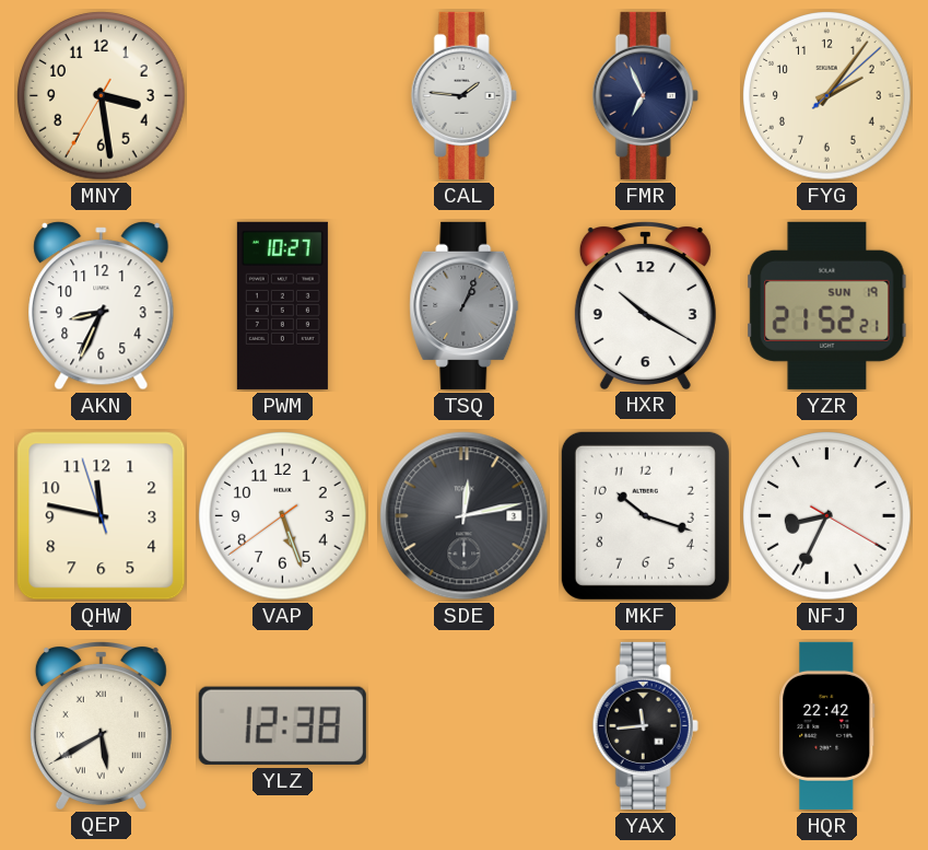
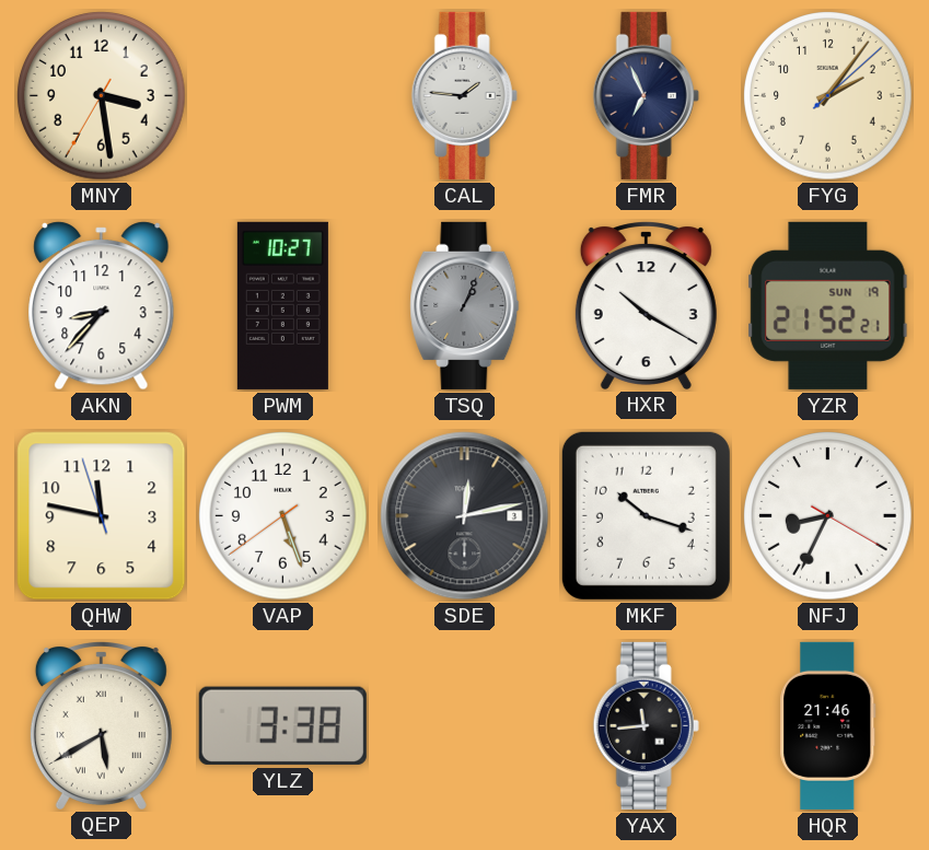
AKN: 8:34 -> 8:37
YLZ: 12:38 -> 3:38
HQR: 22:42 -> 21:46
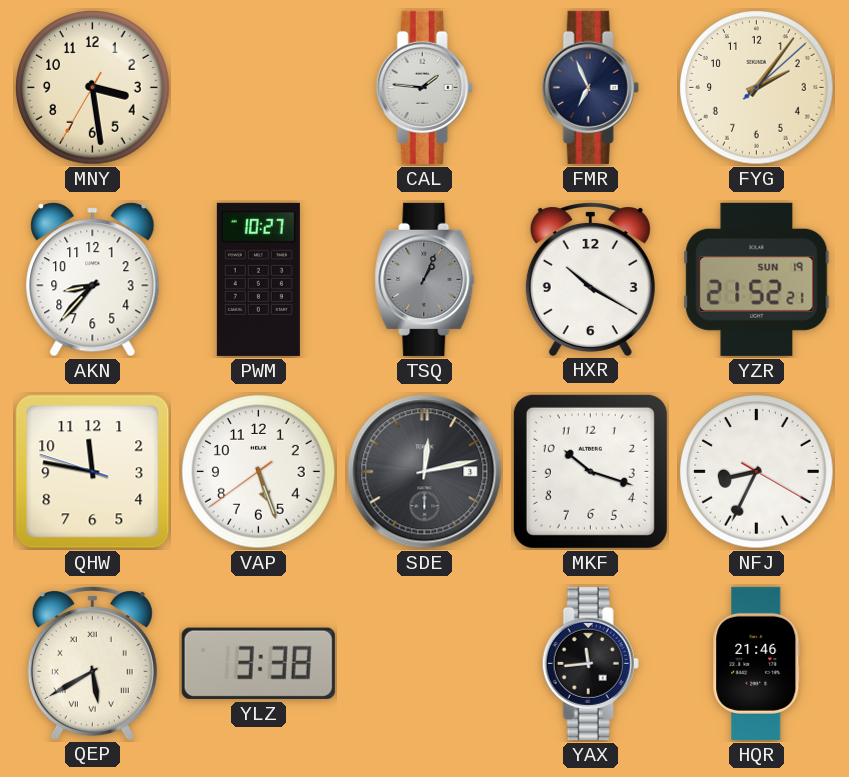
QHW: 11:46:57 -> 11:46:48
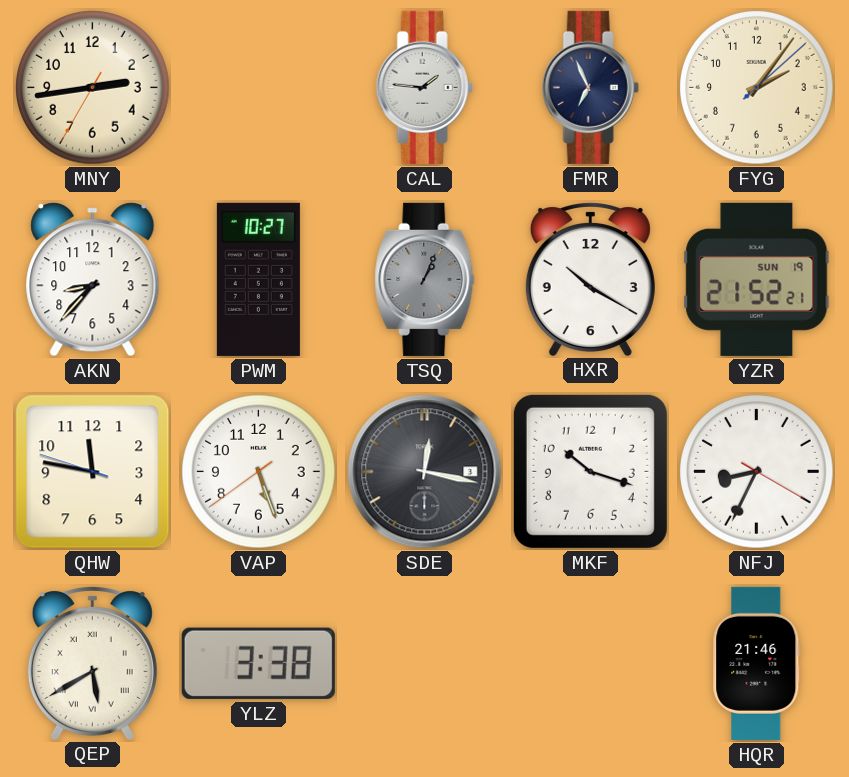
MNY: 3:28 -> 2:43
SDE: 12:13 -> 12:17
YAX: 11:44 -> none
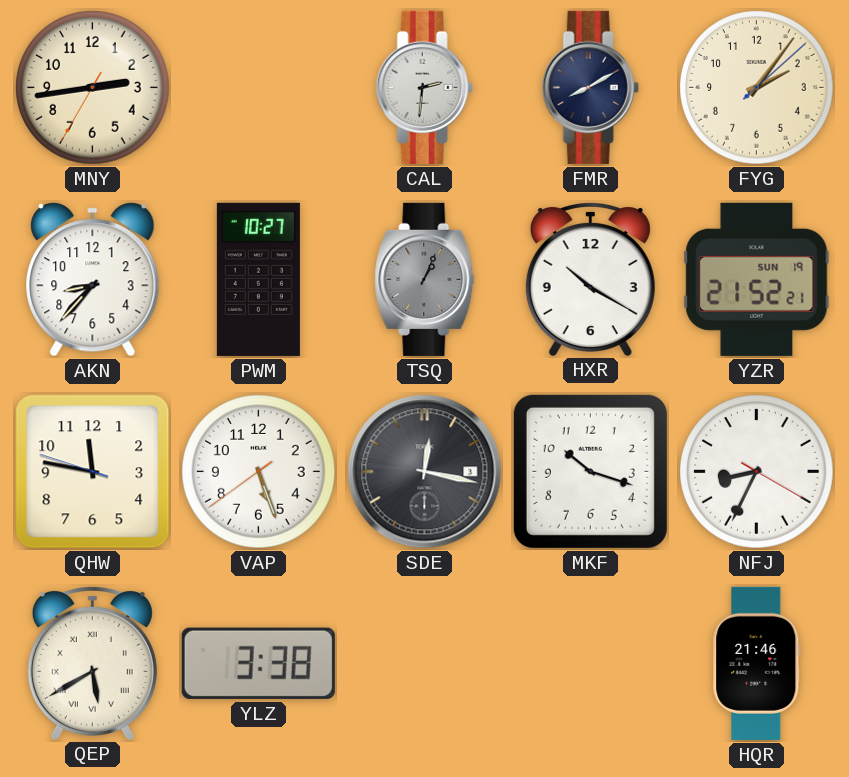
CAL: 1:46 -> 2:31
FMR: 6:56 -> 8:10
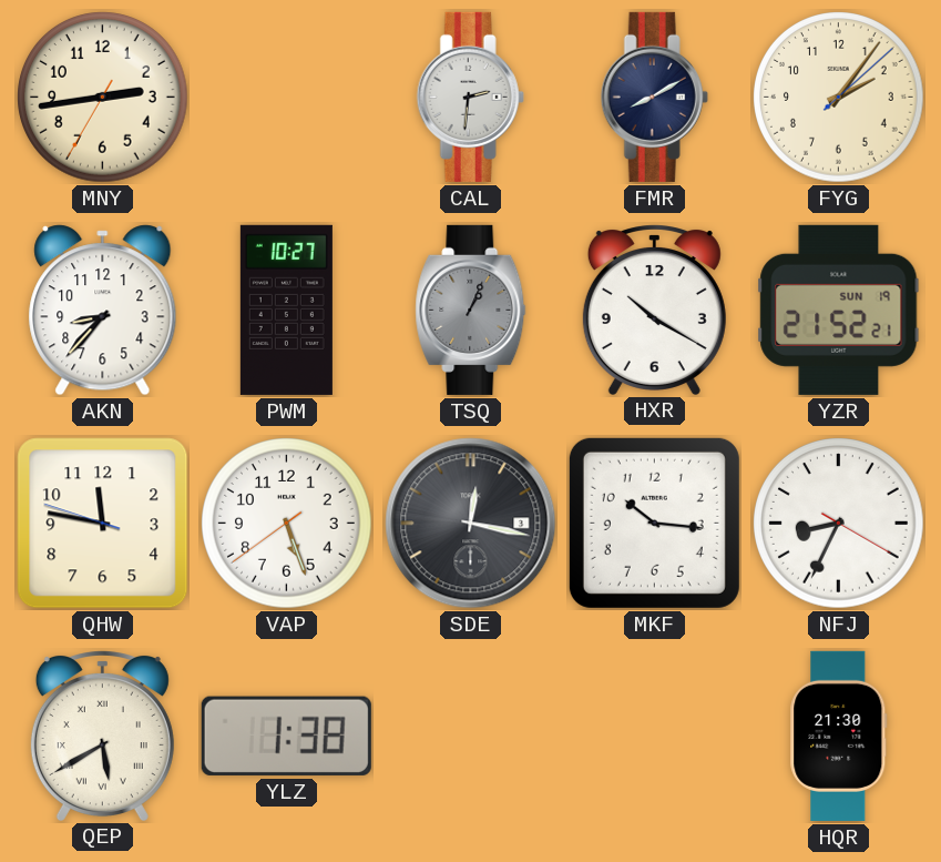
MKF: 10:18 -> 10:16
YLZ: 3:38 -> 1:38
HQR: 21:46 -> 21:30
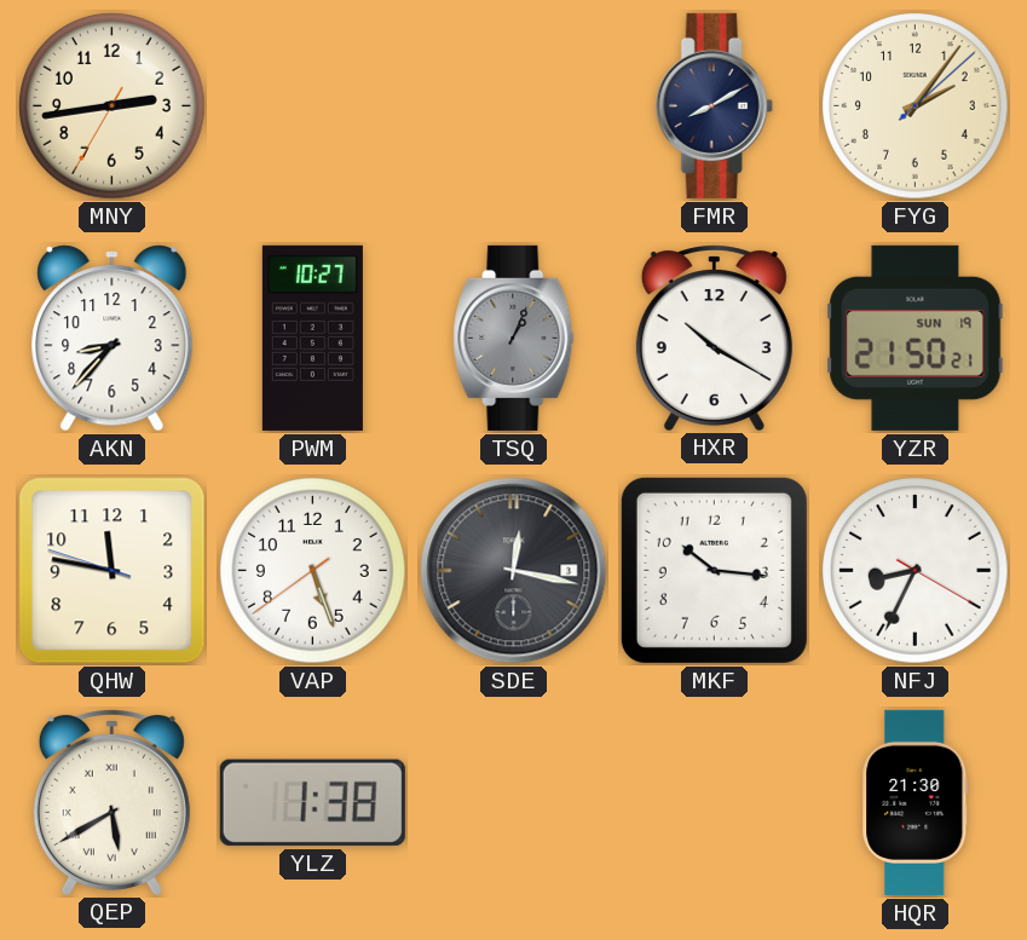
CAL: 2:31 -> none
YZR: 21:52 -> 21:50
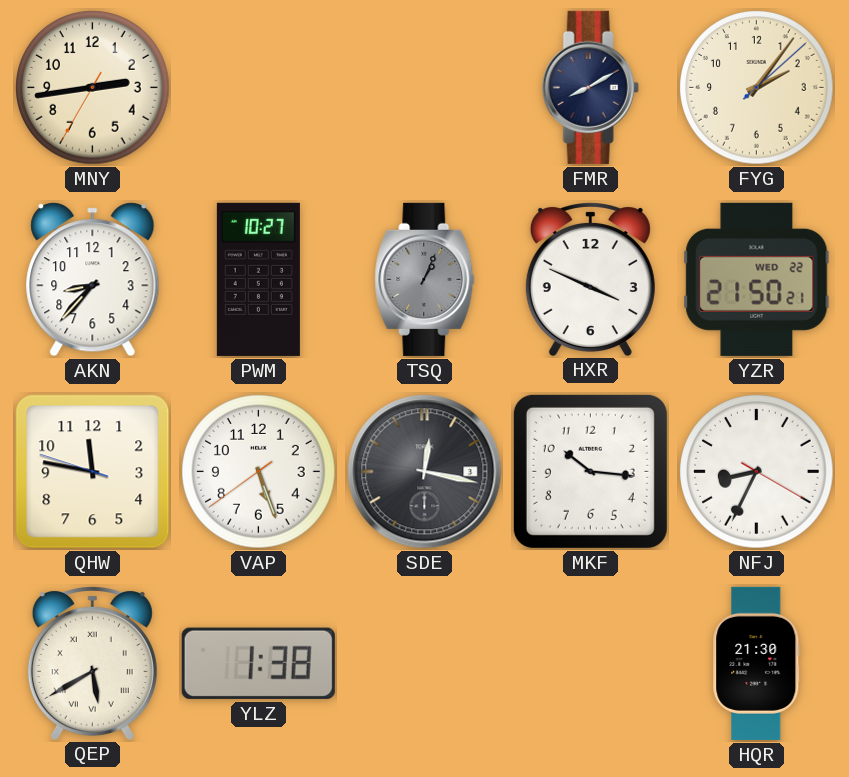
HXR: 10:20 -> 3:49
YZR date: SUN 19 -> WED 22
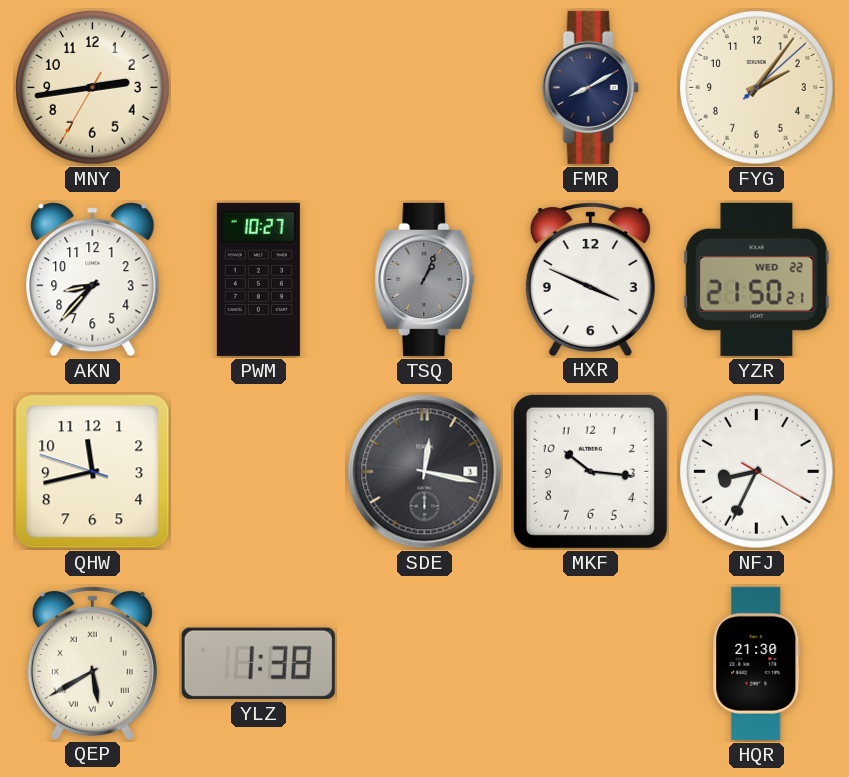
QHW: 11:46 -> 11:42
VAP: 5:26 -> none
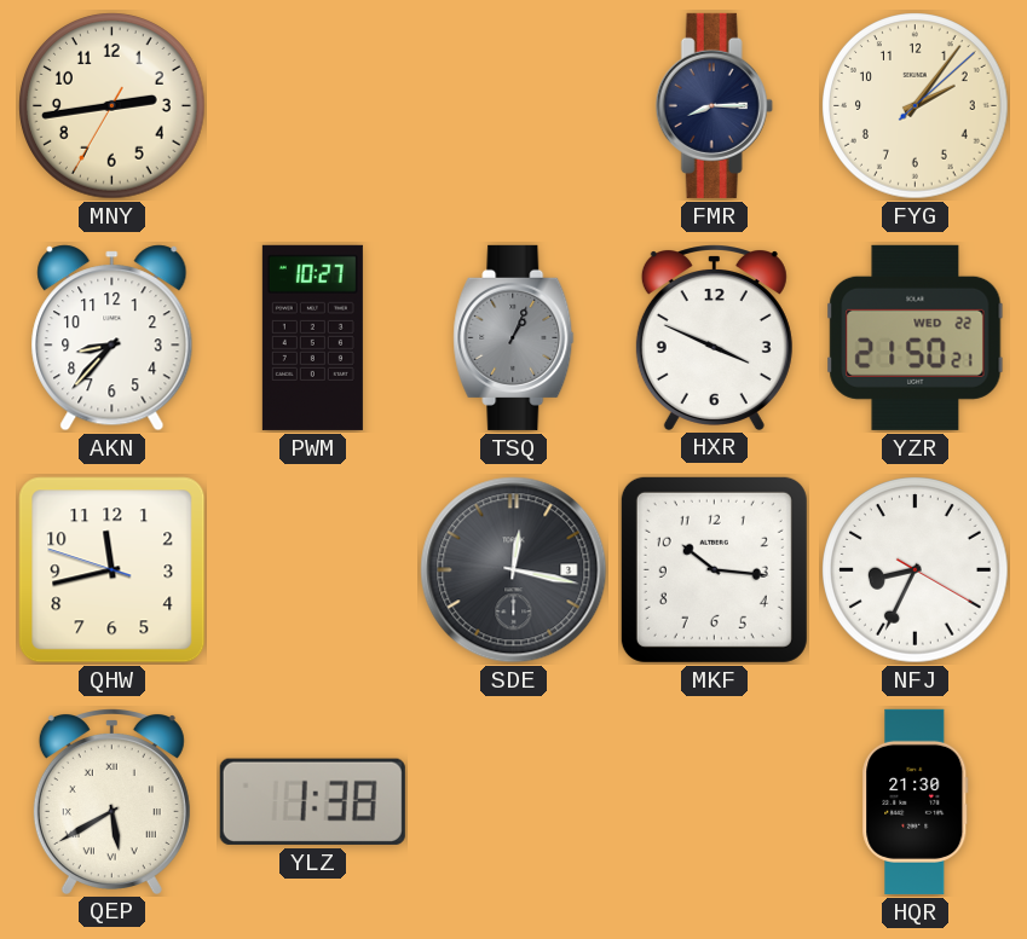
FMR: 8:10 -> 8:15
